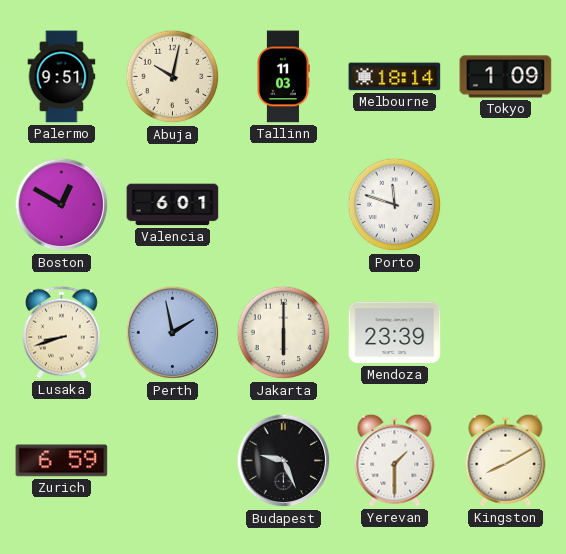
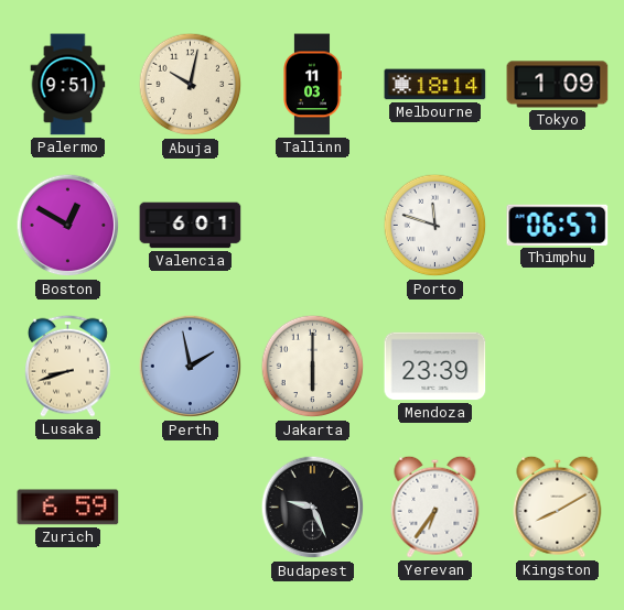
Thimphu: none -> 06:57
Yerevan: 1:30 -> 6:36
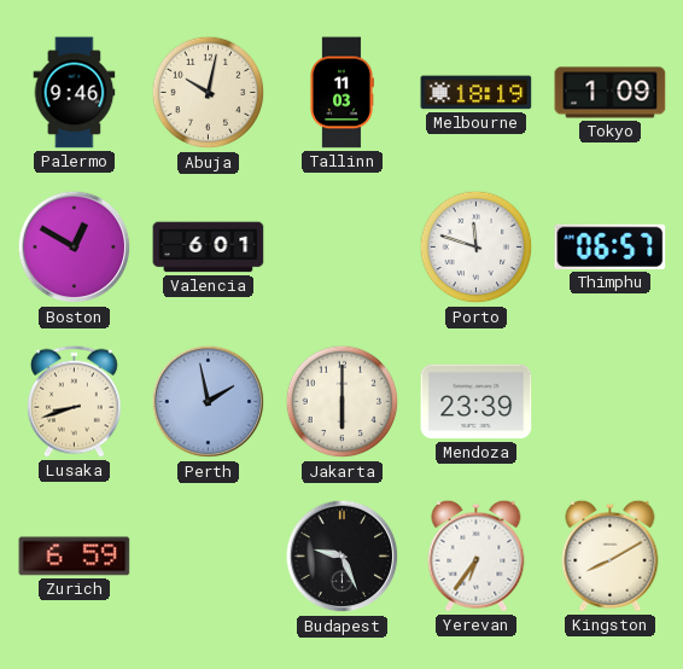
Palermo: 9:51 -> 9:46
Melbourne: 18:14 -> 18:19
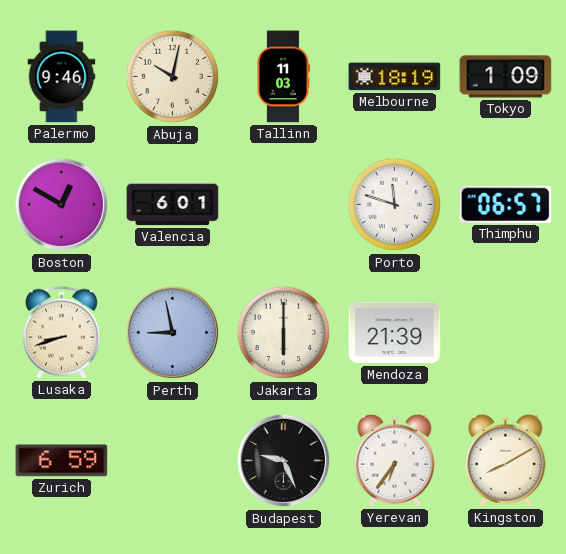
Perth: 1:58 -> 8:58
Mendoza: 23:39 -> 21:39
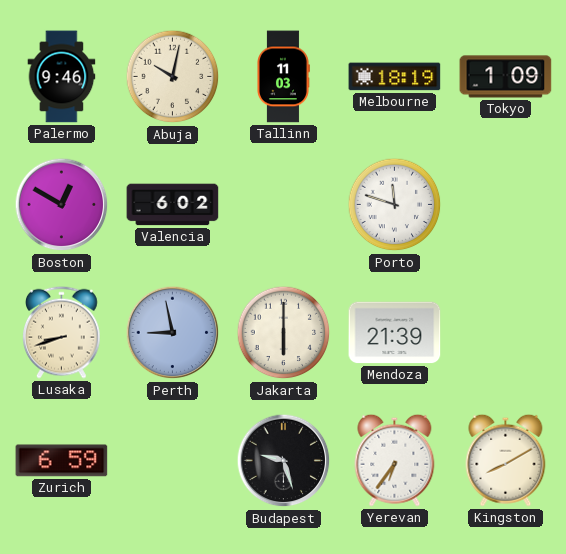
Valencia: 6:01 -> 6:02
Thimphu: 06:57 -> none
Budapest: 9:26 -> 9:27
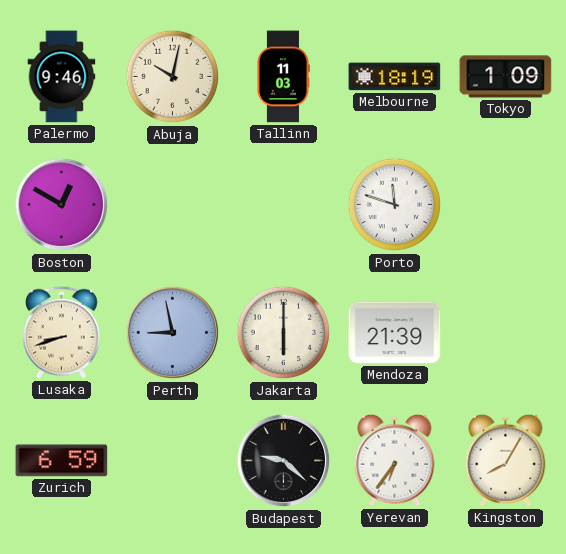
Valencia: 6:02 -> none
Budapest: 9:27 -> 9:22
Kingston: 8:10 -> 8:05
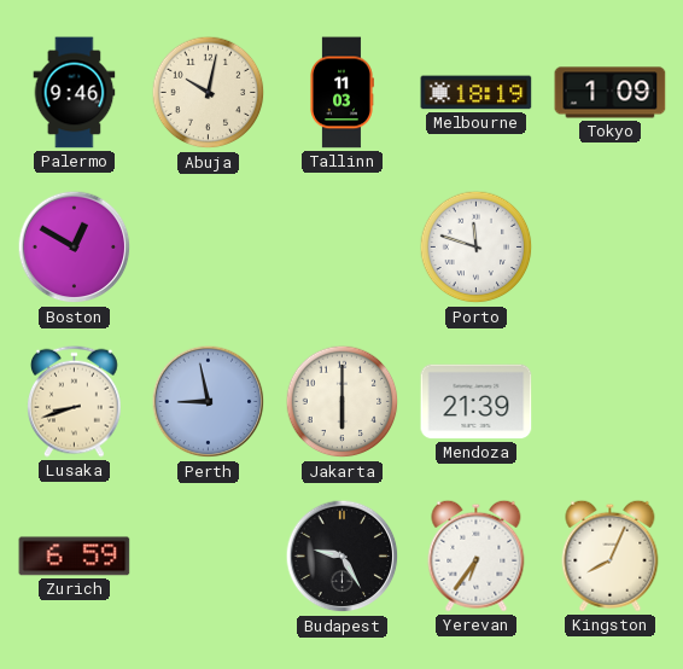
Budapest: 9:22 -> 9:25
Kingston: 8:05 -> 8:04
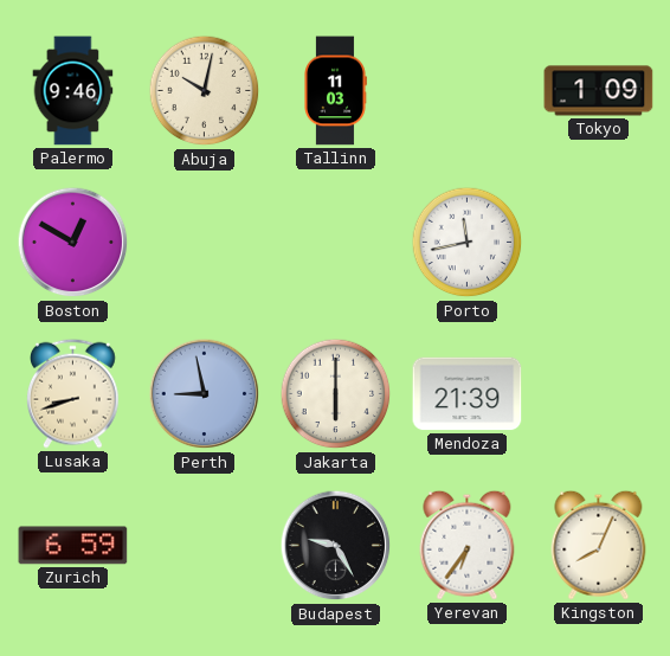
Melbourne: 18:19 -> none
Porto: 11:48 -> 11:43
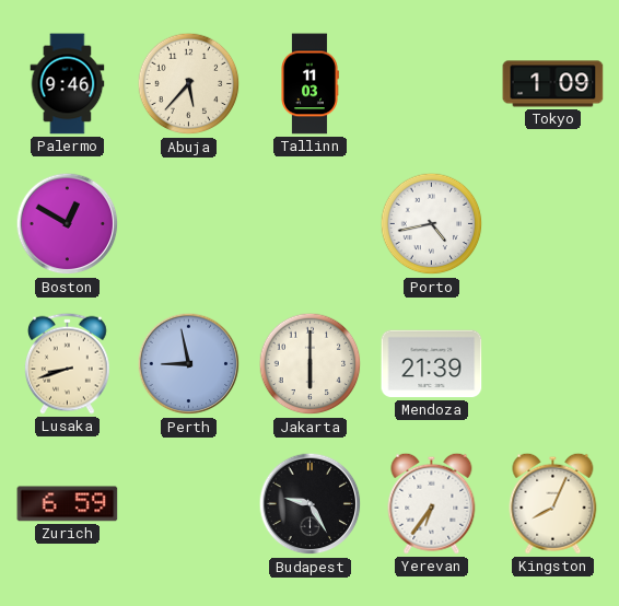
Abuja: 10:02 -> 5:37
Porto: 11:43 -> 4:43
